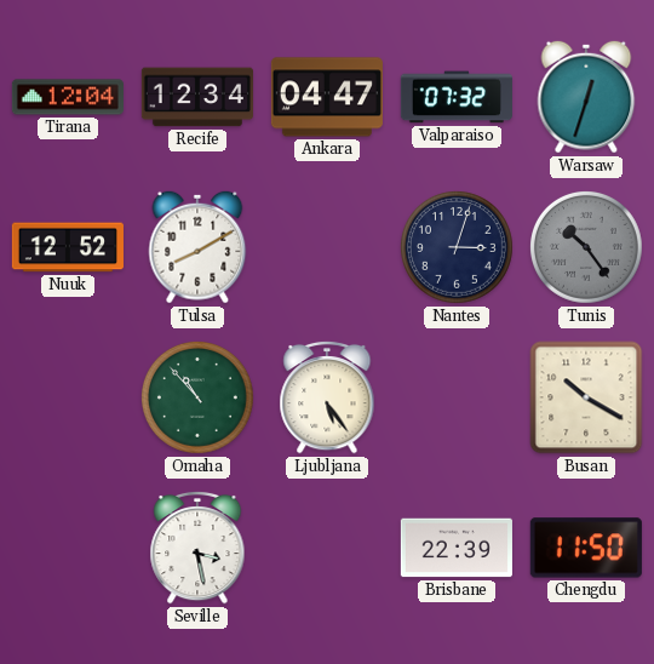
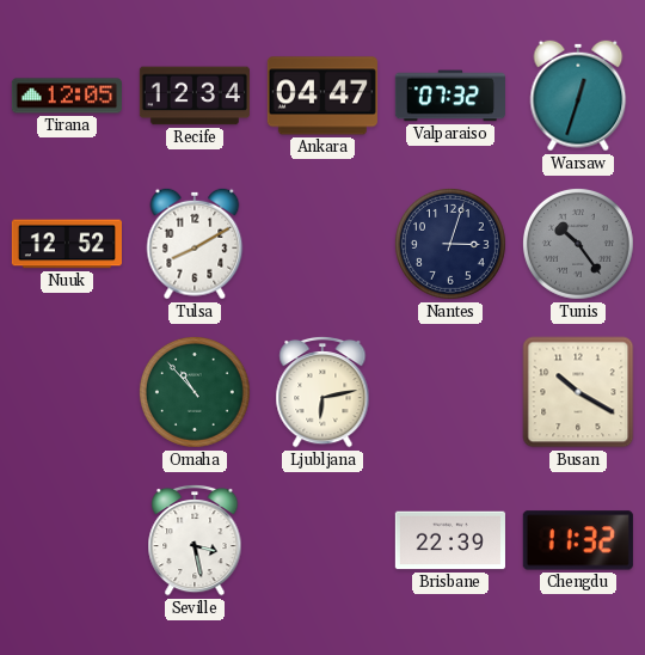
Tirana: 12:04 -> 12:05
Ljubljana: 5:24 -> 6:13
Chengdu: 11:50 -> 11:32
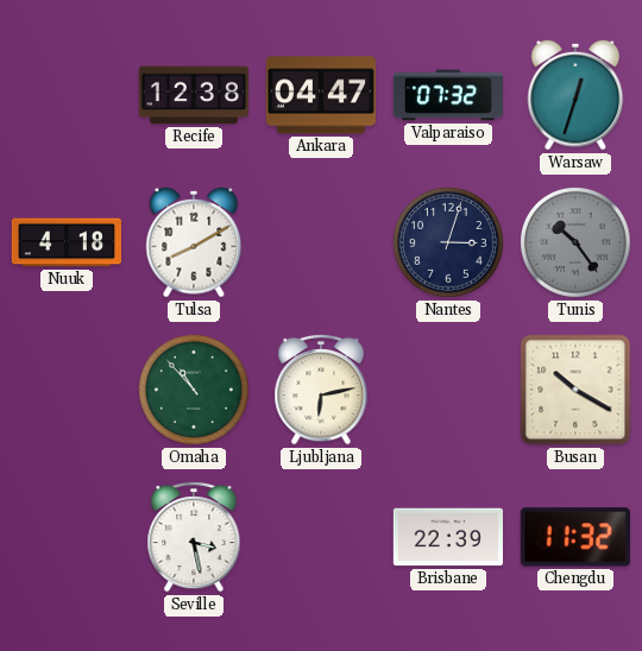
Tirana: 12:05 -> none
Recife: 12:34 -> 12:38
Nuuk: 12:52 -> 4:18
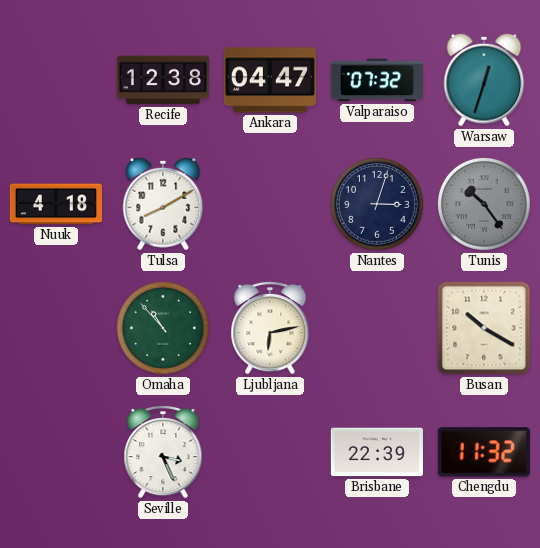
Seville: 3:28 -> 3:26
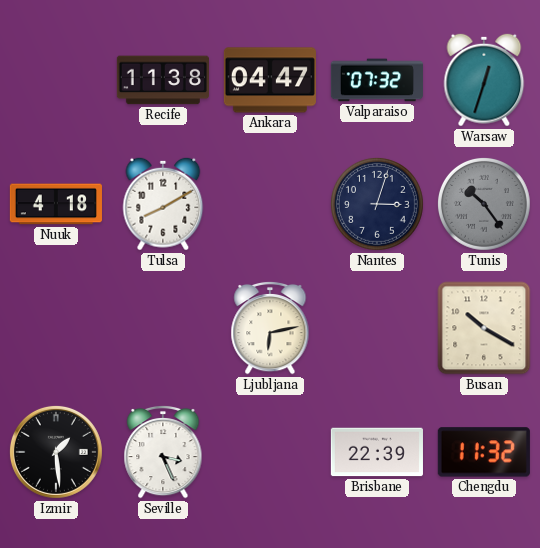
Recife: 12:38 -> 11:38
Omaha: 10:53 -> none
Izmir: none -> 1:29
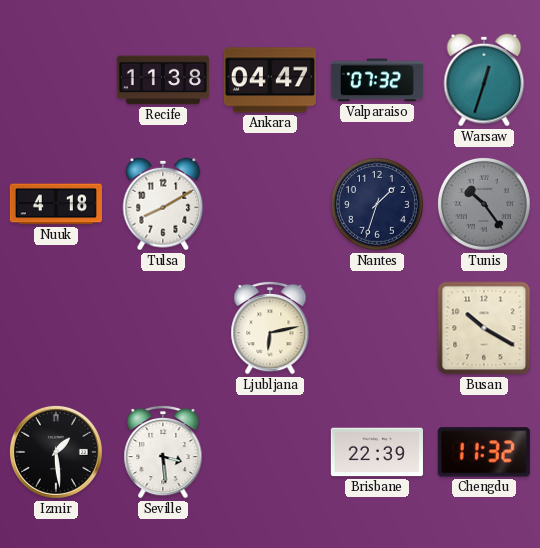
Nantes: 3:03 -> 1:33
Seville: 3:26 -> 3:29
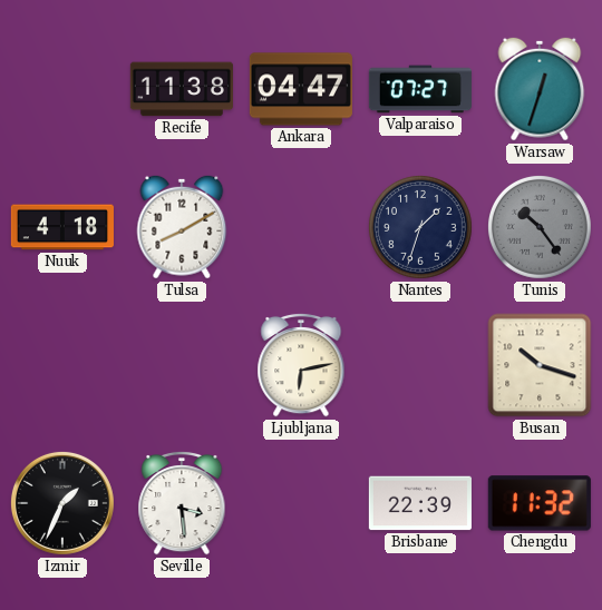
Valparaiso: 07:32 -> 07:27
Busan: 10:20 -> 10:18
Izmir: 1:29 -> 1:34
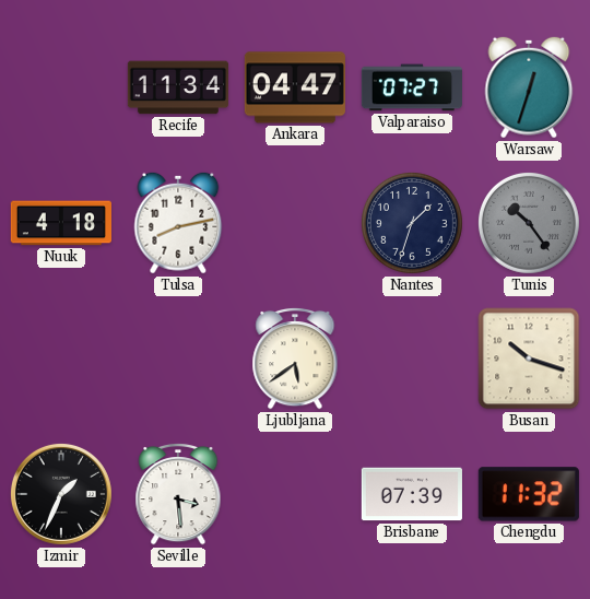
Recife: 11:38 -> 11:34
Tulsa: 8:10 -> 8:13
Ljubljana: 6:13 -> 5:39
Brisbane: 22:39 -> 07:39
